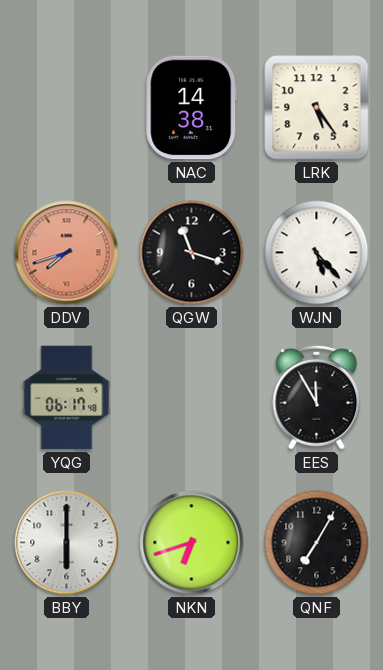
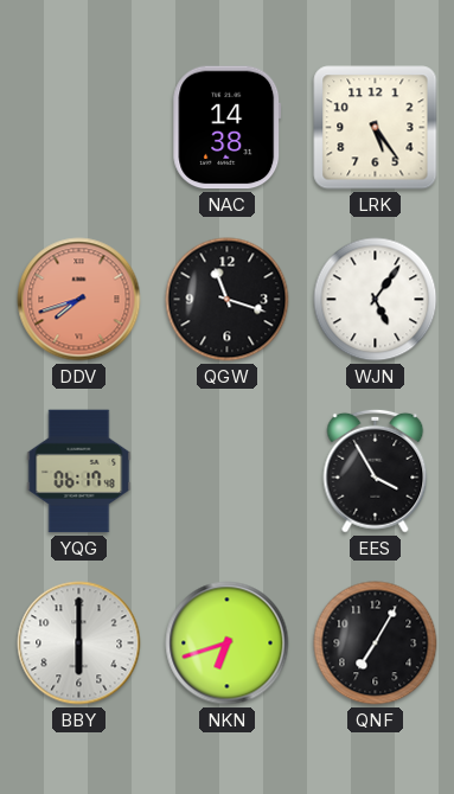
WJN: 5:23 -> 5:06
EES: 11:55 -> 3:55
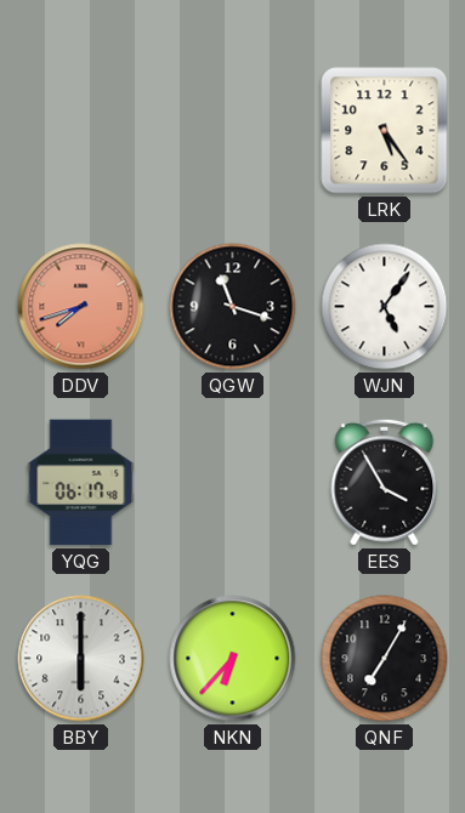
NAC: 14:38 -> none
NKN: 6:42 -> 6:37
